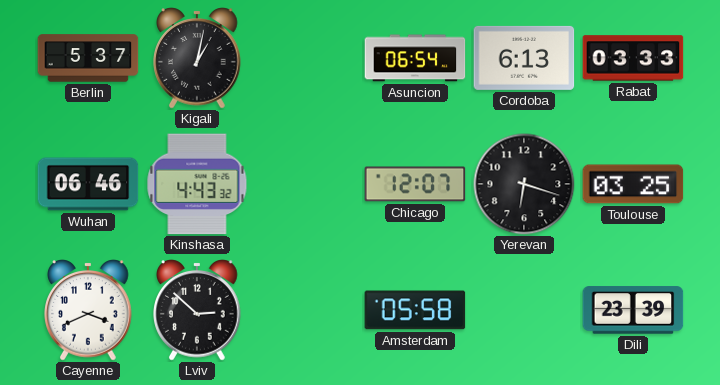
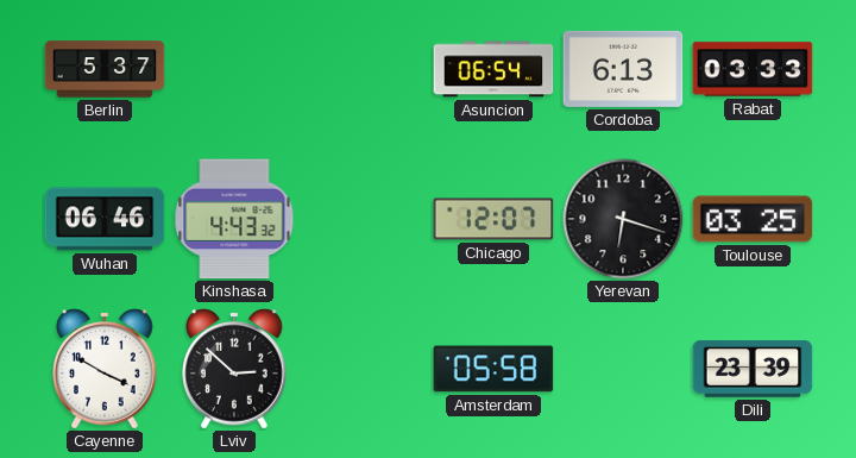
Kigali: 1:02 -> none
Cayenne: 3:41 -> 3:50
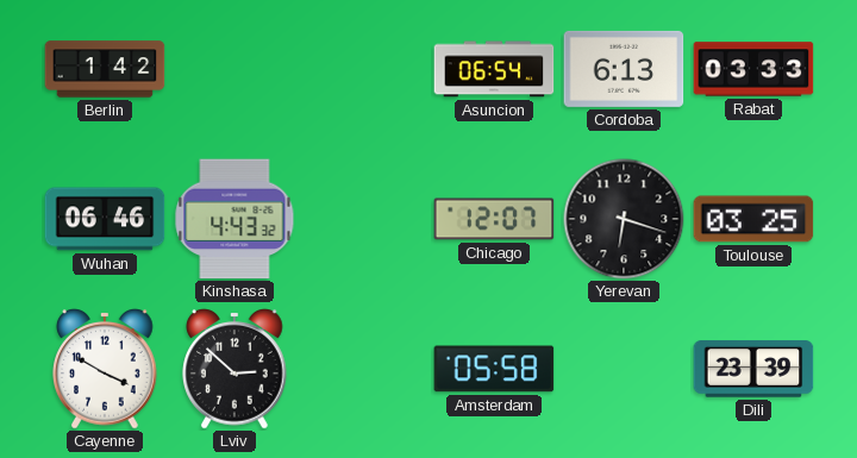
Berlin: 5:37 -> 1:42
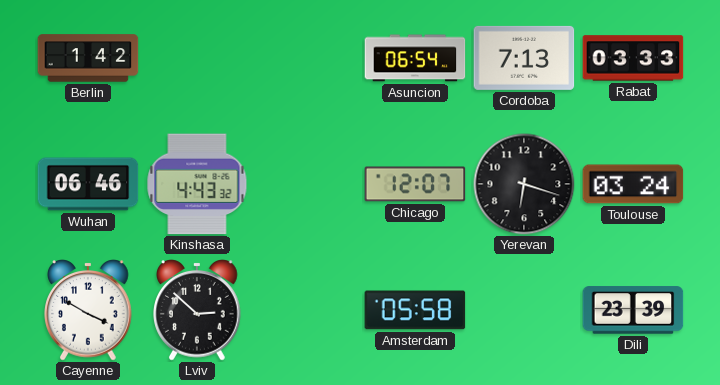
Cordoba: 6:13 -> 7:13
Toulouse: 03:25 -> 03:24
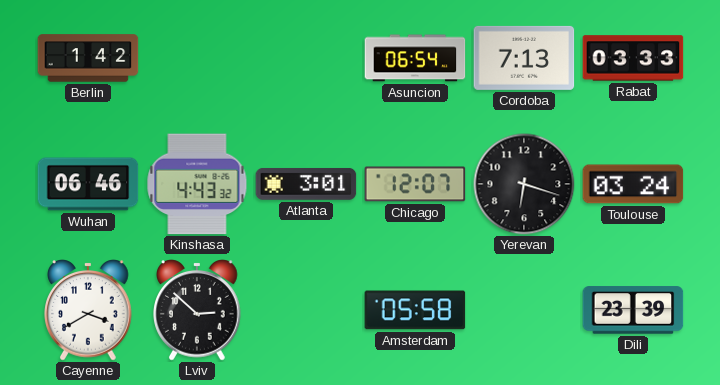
Atlanta: none -> 3:01
Cayenne: 3:50 -> 3:40
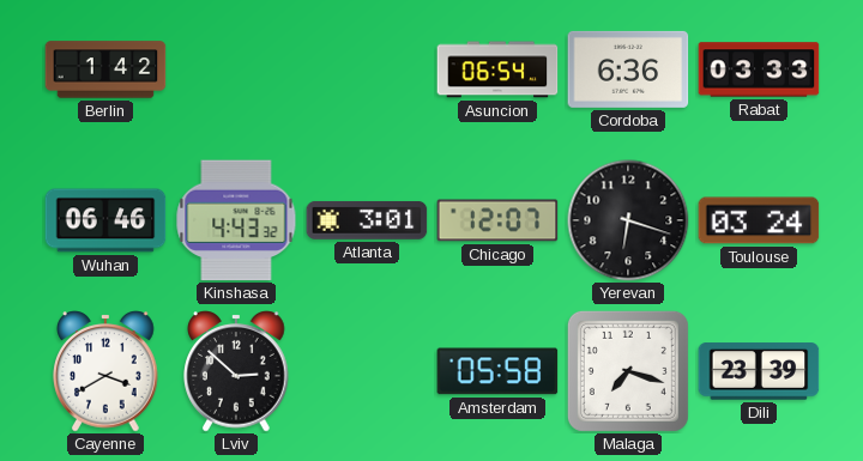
Cordoba: 7:13 -> 6:36
Malaga: none -> 7:18
